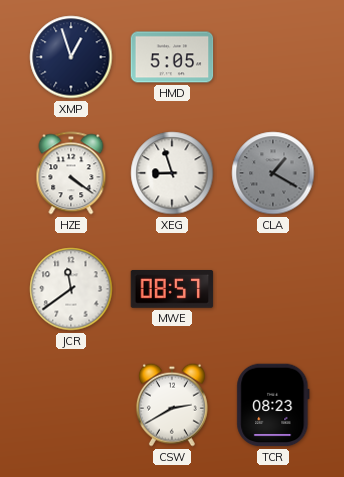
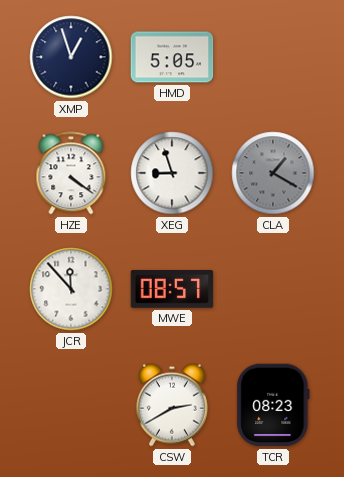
JCR: 11:39 -> 11:53
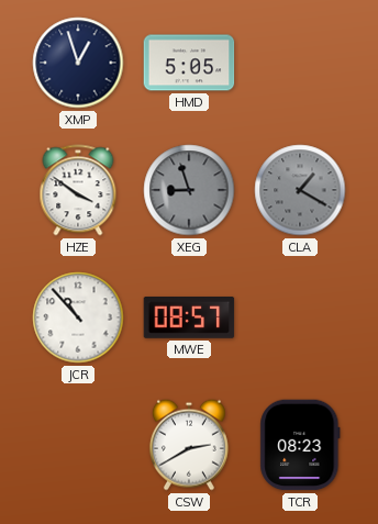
HZE: 4:21 -> 3:51
XEG dial: white -> grey
JCR: 11:53 -> 10:53
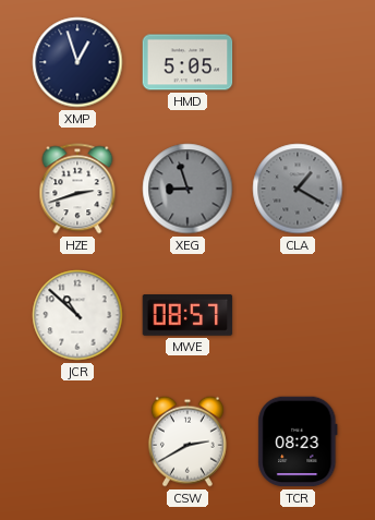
HZE: 3:51 -> 2:42
JCR: 10:53 -> 10:52
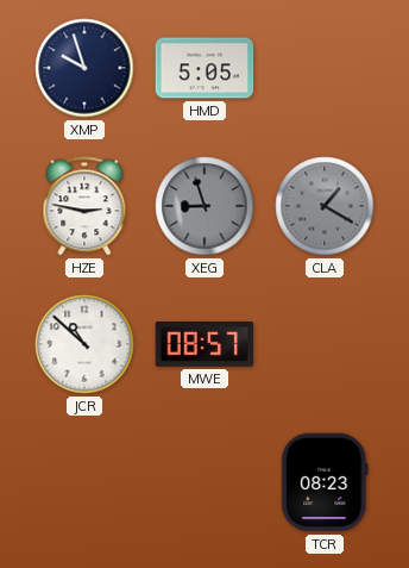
XMP: 12:57 -> 9:57
HZE: 2:42 -> 2:47
CSW: 2:40 -> none
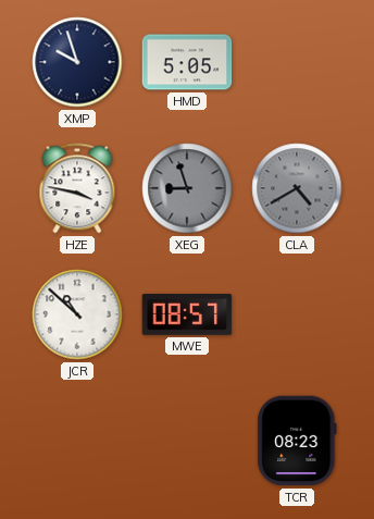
HZE: 2:47 -> 3:47
CLA: 1:20 -> 4:40
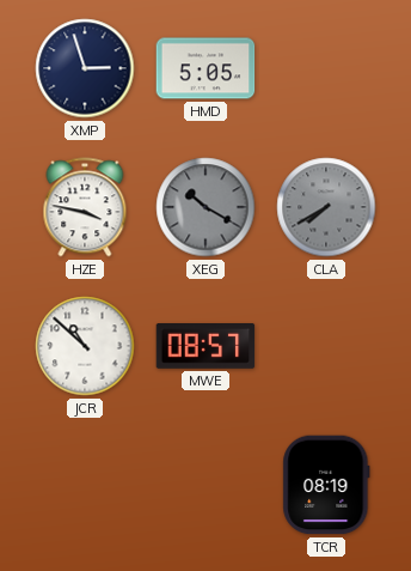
XMP: 9:57 -> 2:57
XEG: 8:57 -> 10:20
CLA: 4:40 -> 7:40
TCR: 08:23 -> 08:19
